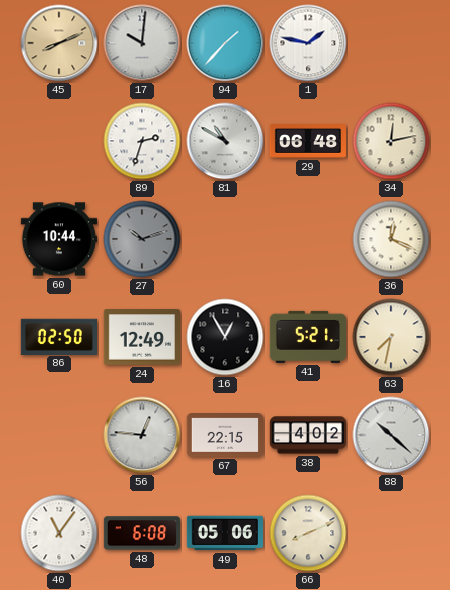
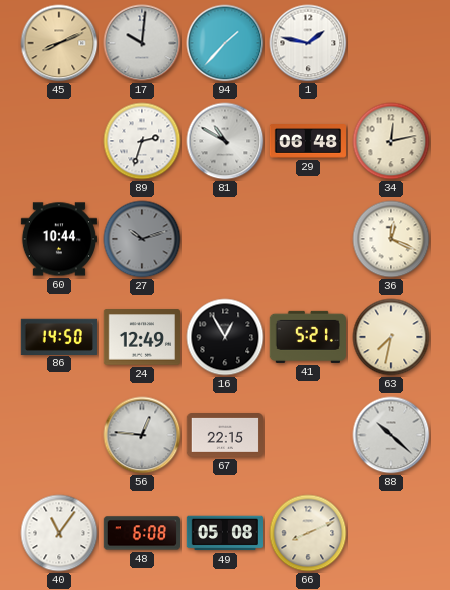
86: 02:50 -> 14:50
38: 4:02 -> none
49: 05:06 -> 05:08
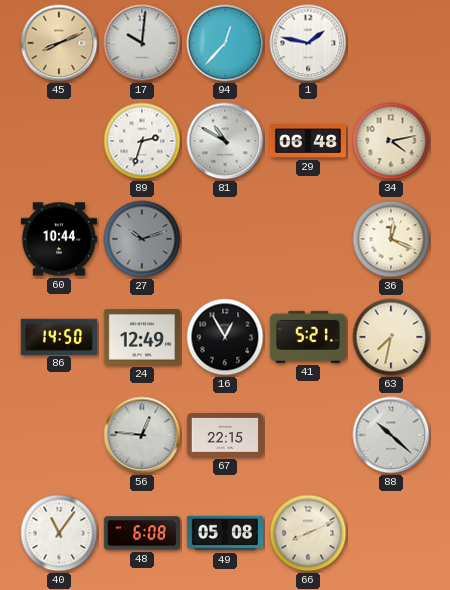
94: 1:37 -> 12:37
34: 12:13 -> 4:13
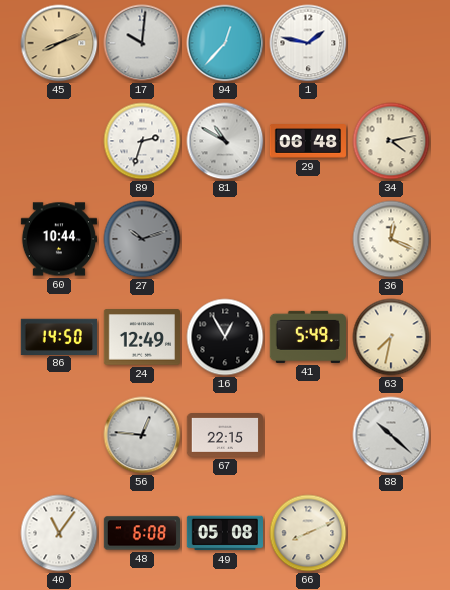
41: 5:21 -> 5:49
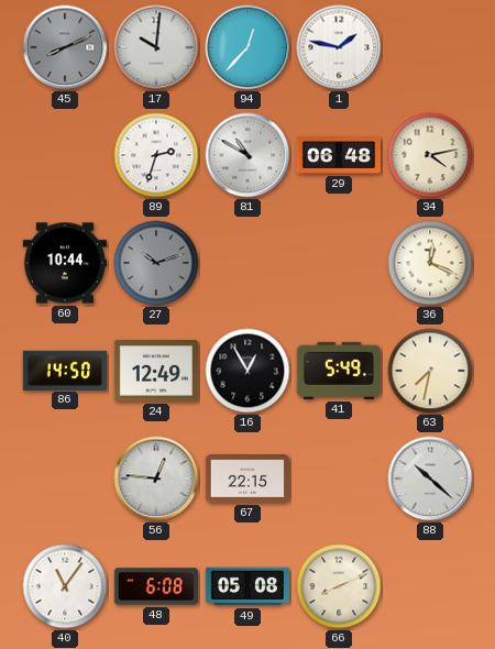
45 dial: champagne -> grey
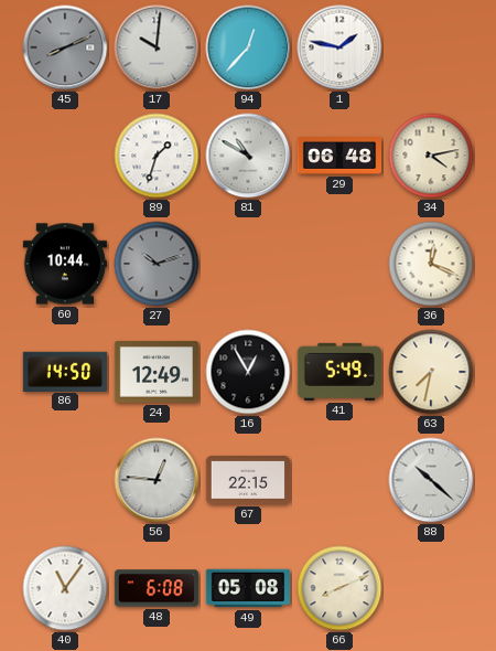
89: 2:33 -> 1:33
